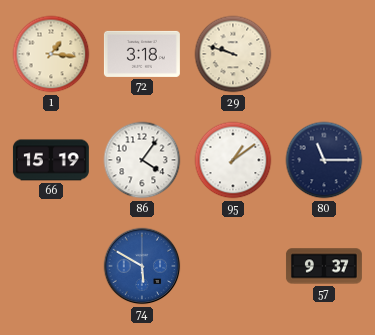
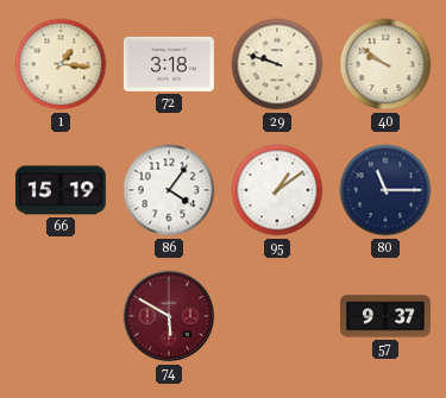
40: none -> 9:51
74 dial: blue -> burgundy
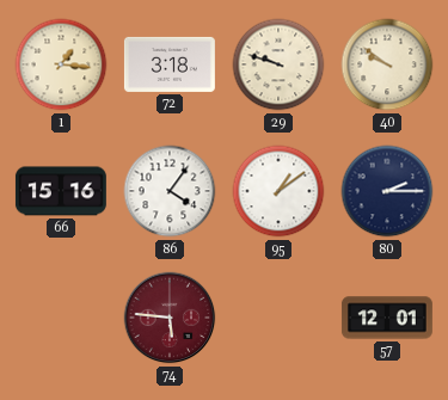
66: 15:19 -> 15:16
80: 11:15 -> 2:15
74: 5:50 -> 5:46
57: 9:37 -> 12:01
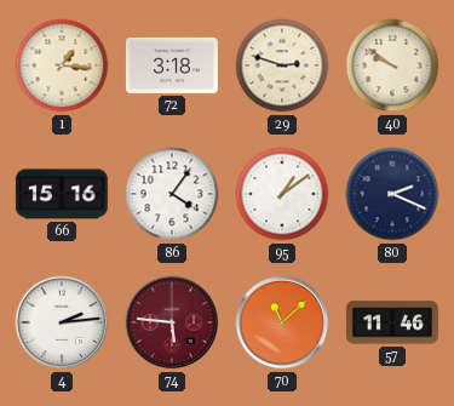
29: 9:48 -> 2:48
80: 2:15 -> 2:19
4: none -> 2:14
70: none -> 11:08
57: 12:01 -> 11:46
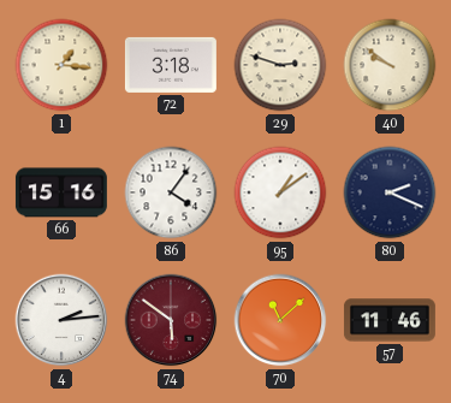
74: 5:46 -> 5:51
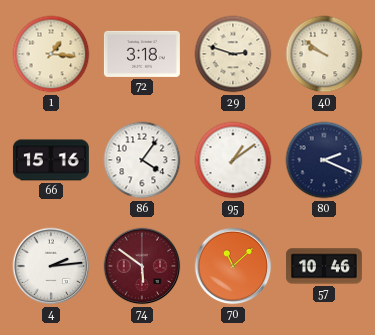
57: 11:46 -> 10:46
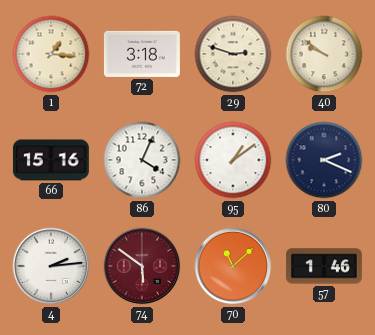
86: 4:06 -> 4:04
57: 10:46 -> 1:46
